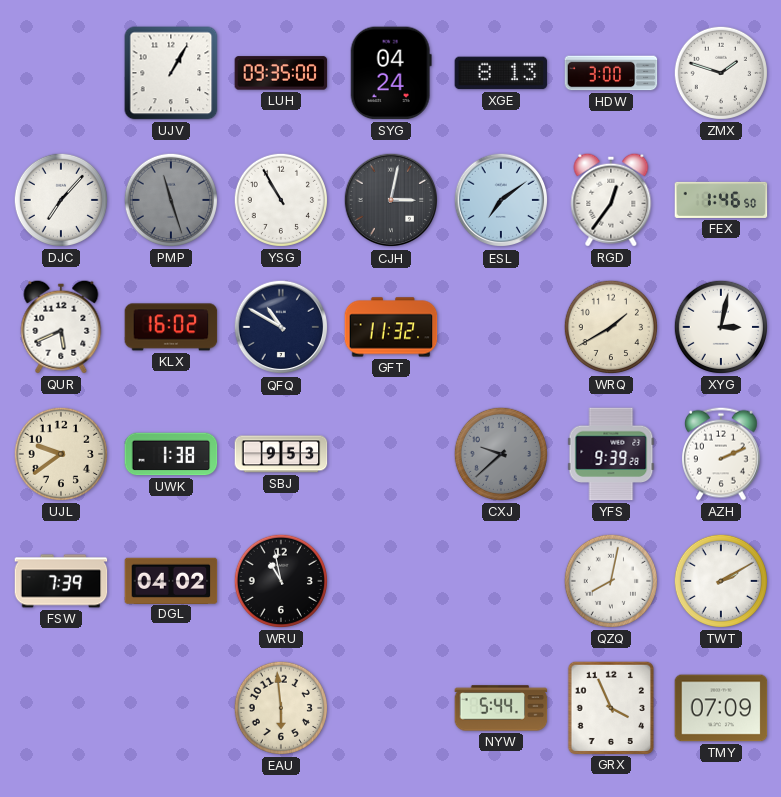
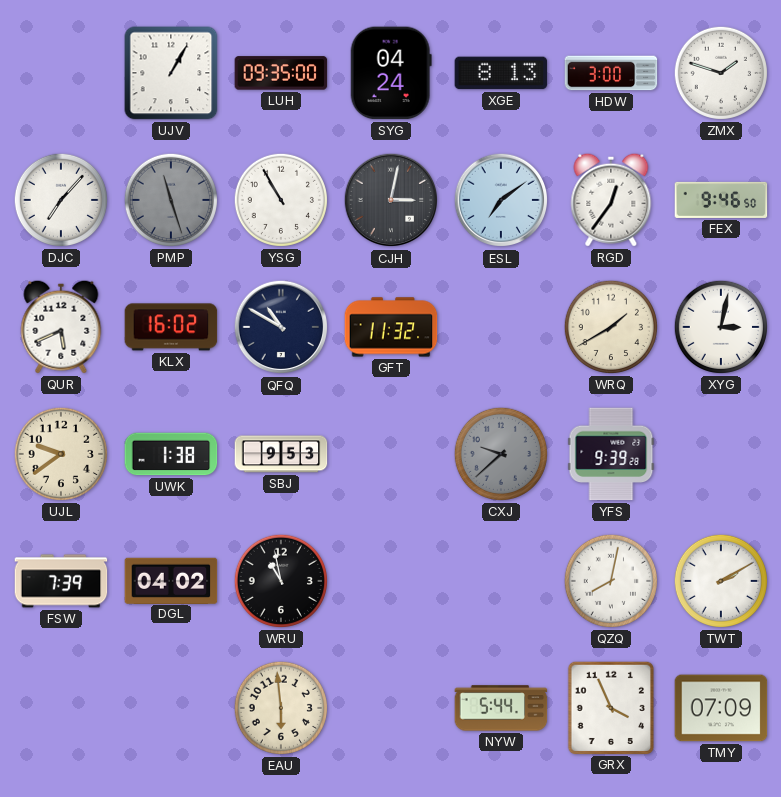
FEX: 1:46 -> 9:46
AZH: 2:11 -> none
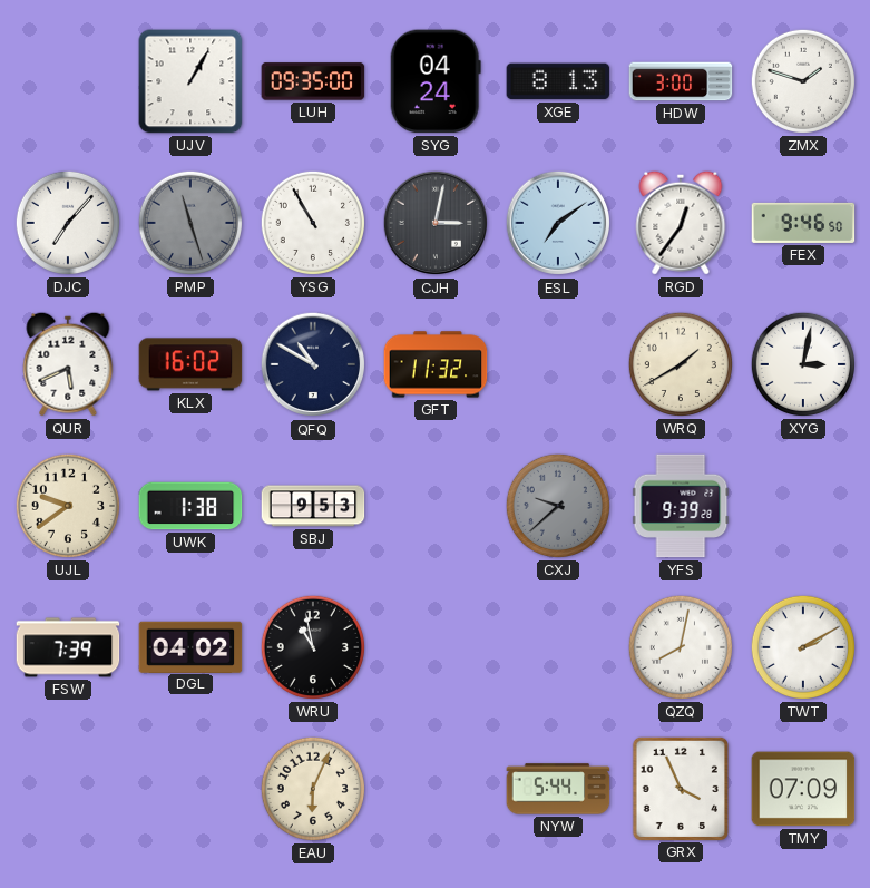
EAU: 5:59 -> 6:04
